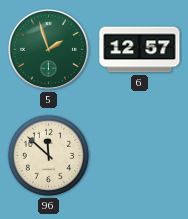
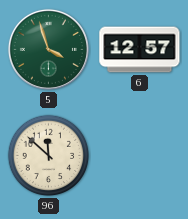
5: 1:57 -> 3:57
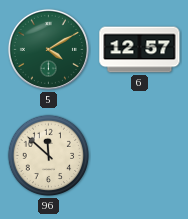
5: 3:57 -> 4:10
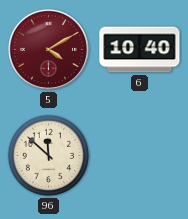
5 dial: green -> burgundy
6: 12:57 -> 10:40
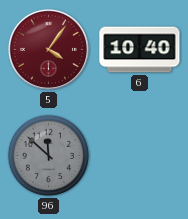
5: 4:10 -> 4:06
96 dial: cream -> grey
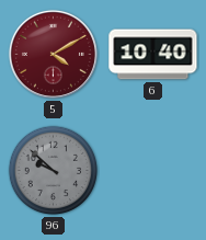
5: 4:06 -> 4:10
96: 11:52 -> 9:52
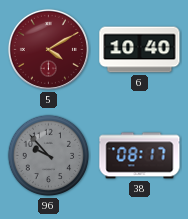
96: 9:52 -> 9:53
38: none -> 08:17
